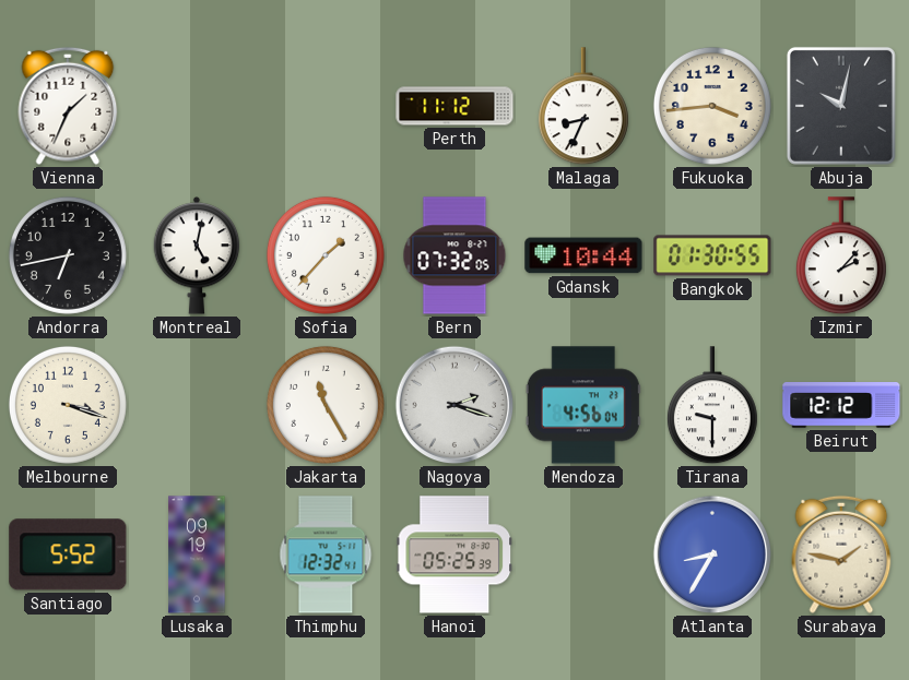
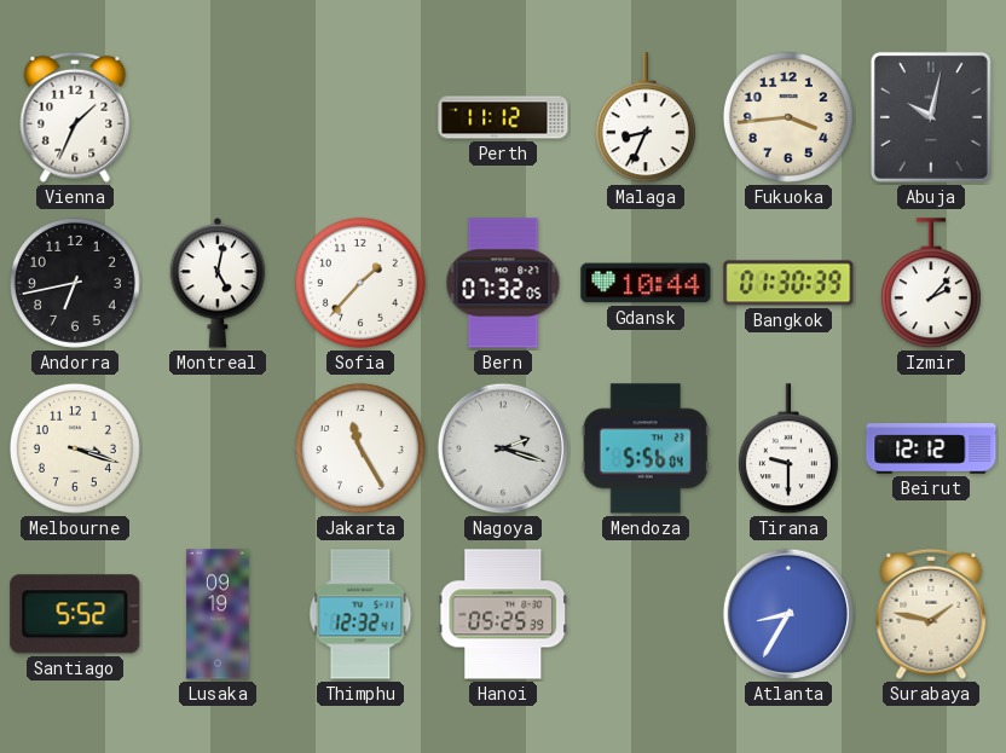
Bangkok: 01:30:55 -> 01:30:39
Mendoza: 4:56 -> 5:56
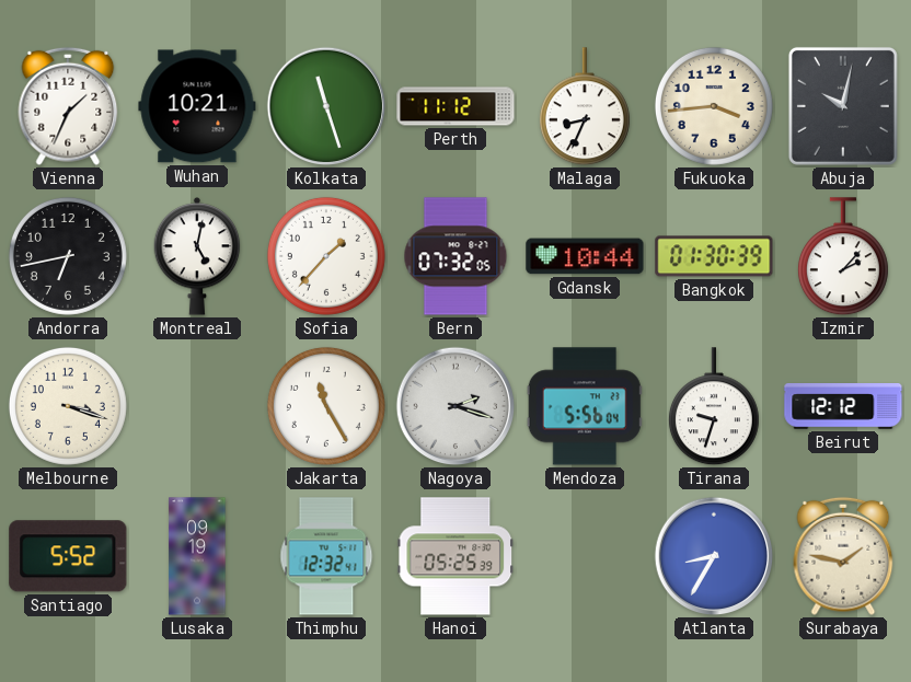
Wuhan: none -> 10:21
Kolkata: none -> 11:27
Tirana: 9:30 -> 9:33
